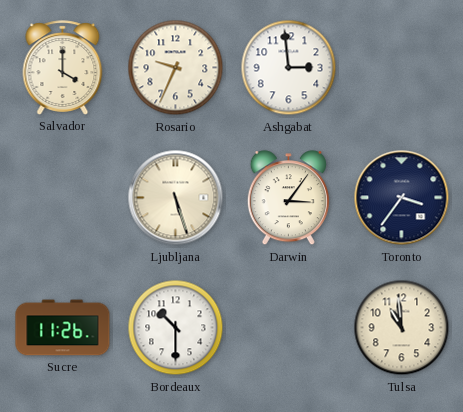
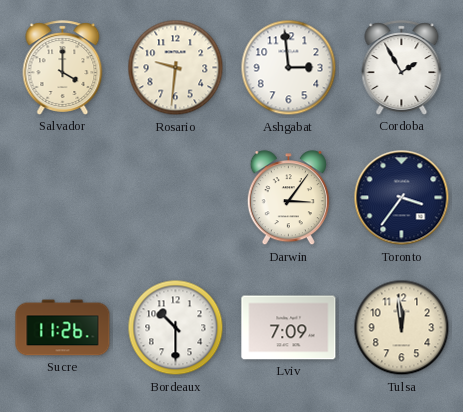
Rosario: 9:34 -> 9:31
Cordoba: none -> 1:55
Ljubljana: 5:27 -> none
Lviv: none -> 7:09
Tulsa: 10:59 -> 11:59
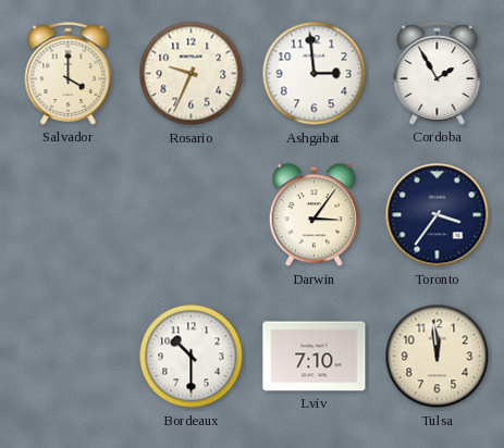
Rosario: 9:31 -> 9:34
Sucre: 11:26 -> none
Lviv: 7:09 -> 7:10
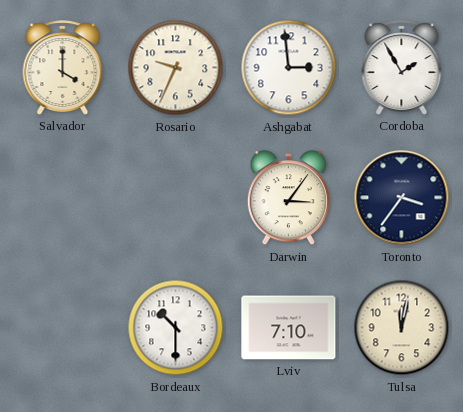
Tulsa: 11:59 -> 12:02
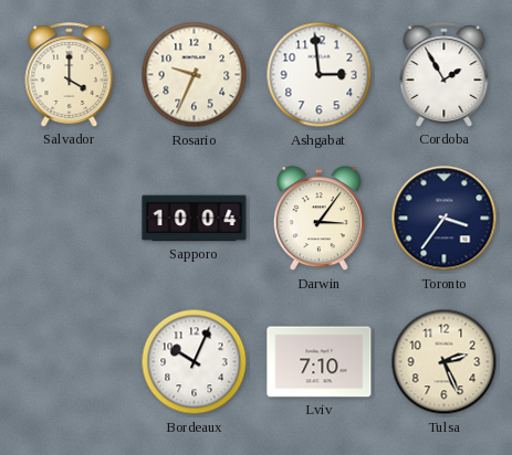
Sapporo: none -> 10:04
Bordeaux: 10:30 -> 10:04
Tulsa: 12:02 -> 2:26
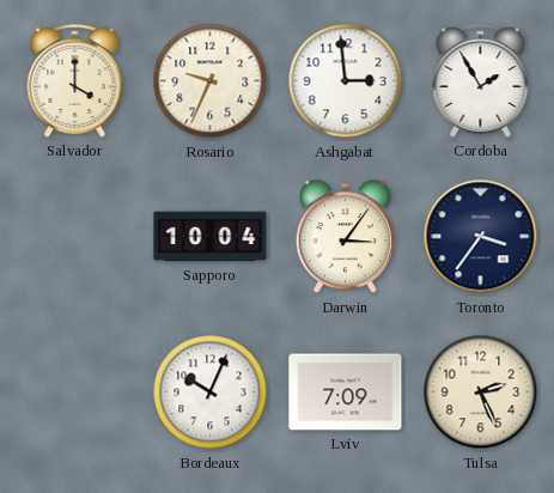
Lviv: 7:10 -> 7:09
